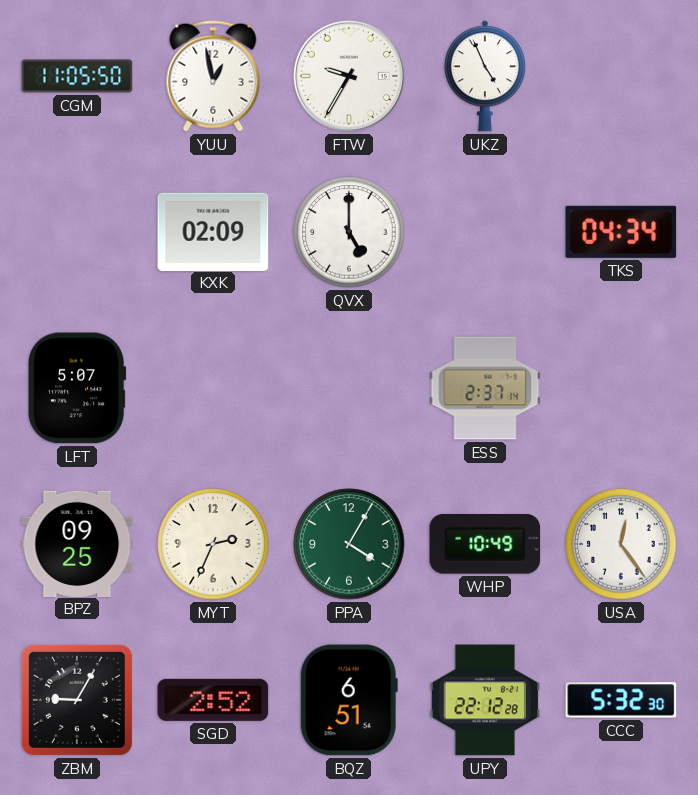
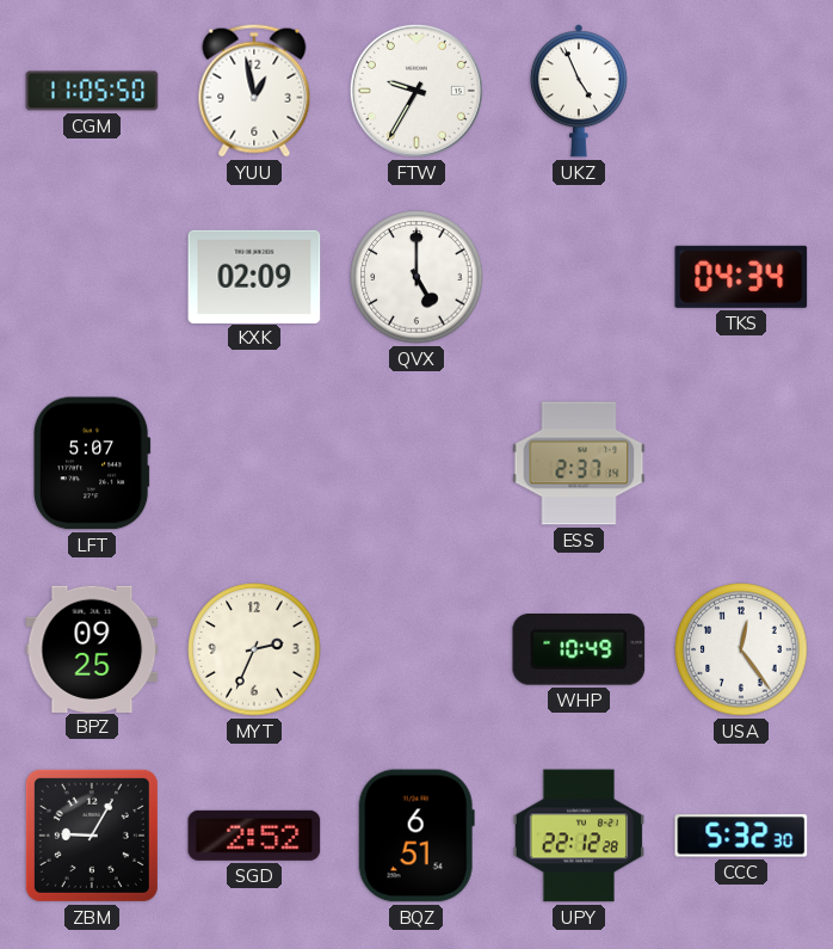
PPA: 4:05 -> none
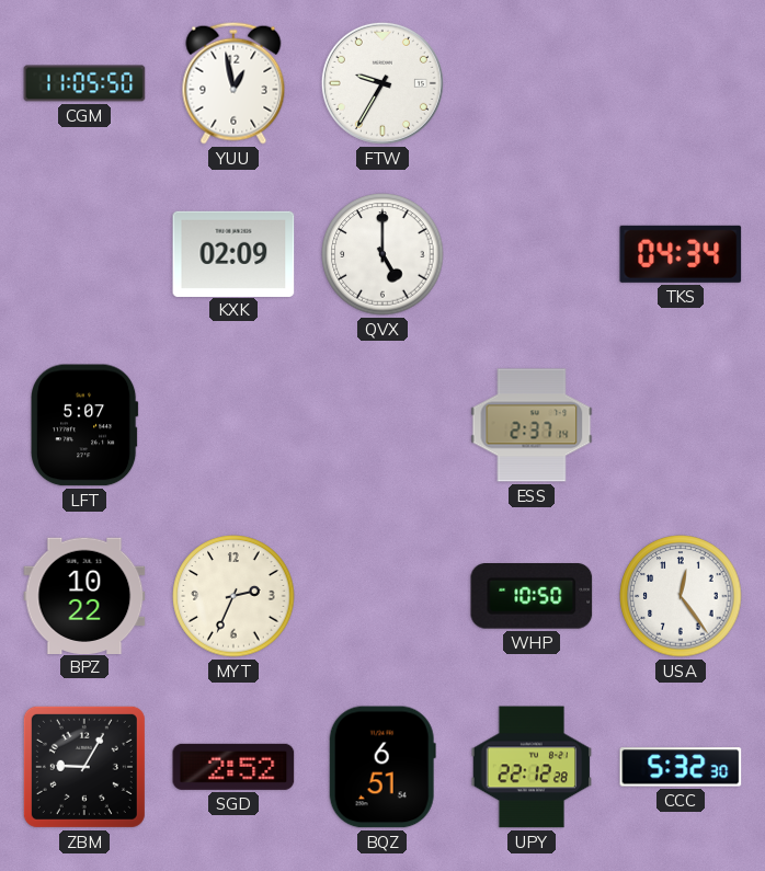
UKZ: 4:56 -> none
BPZ: 09:25 -> 10:22
WHP: 10:49 -> 10:50
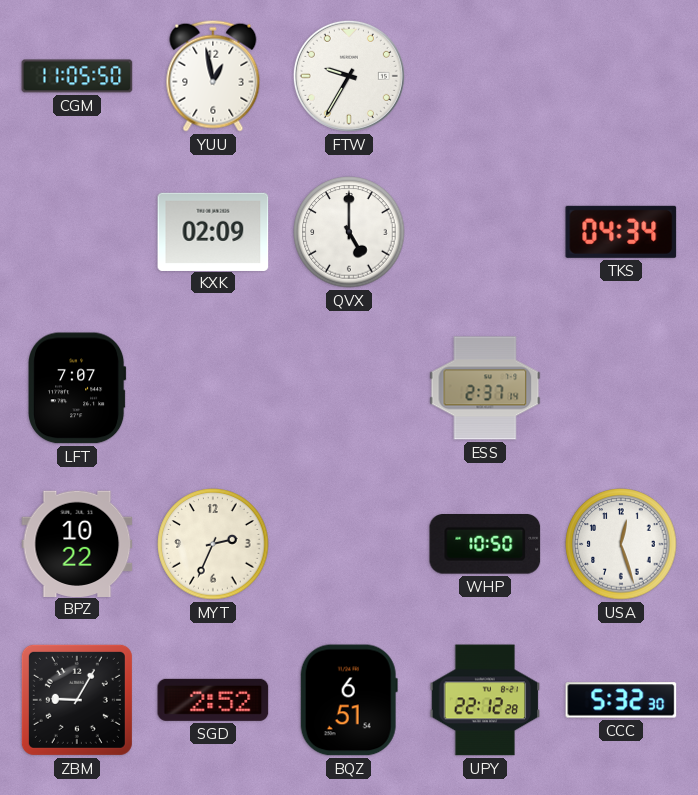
LFT: 5:07 -> 7:07
USA: 12:24 -> 12:27
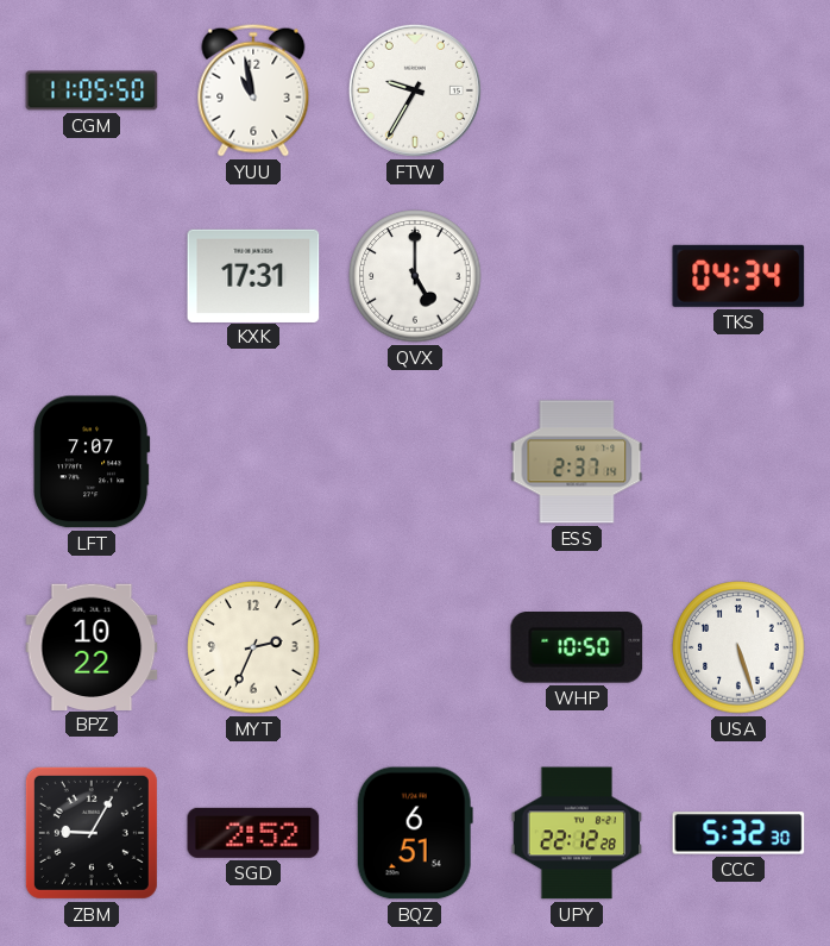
YUU: 12:58 -> 10:58
KXK: 02:09 -> 17:31
USA: 12:27 -> 5:27
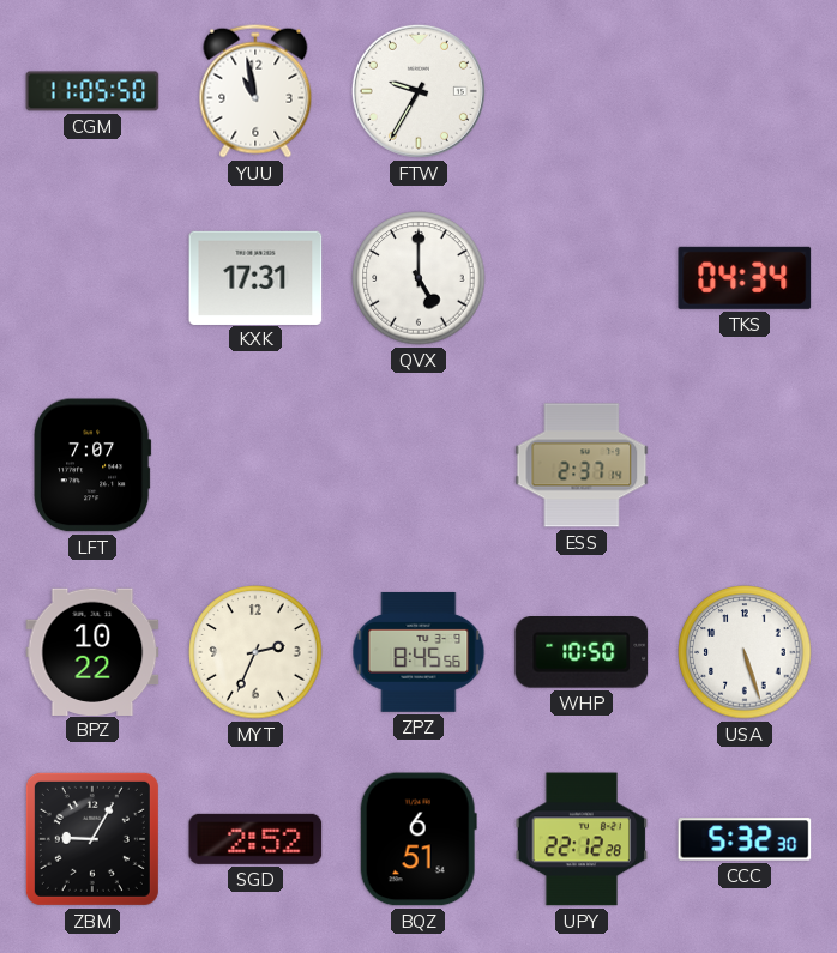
ZPZ: none -> 8:45
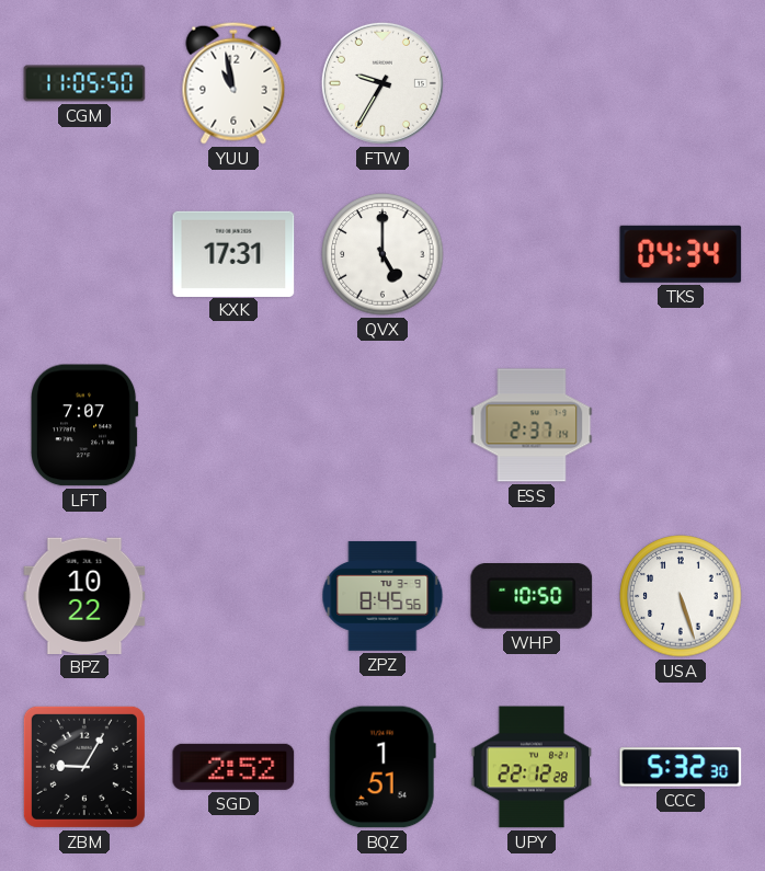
MYT: 2:34 -> none
BQZ: 6:51 -> 1:51
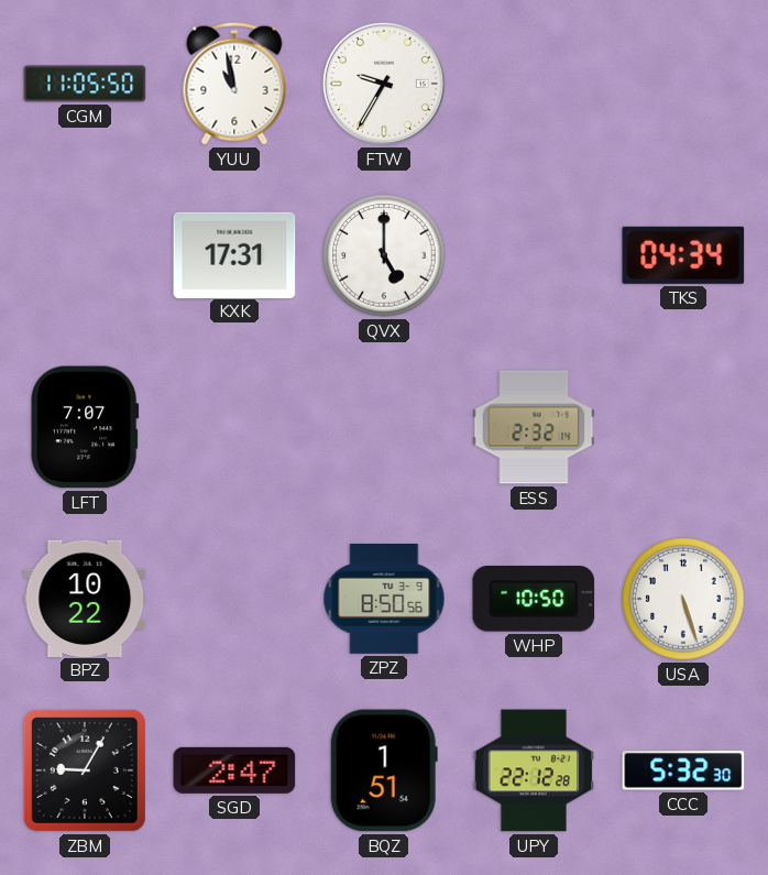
ESS: 2:37 -> 2:32
ZPZ: 8:45 -> 8:50
SGD: 2:52 -> 2:47
